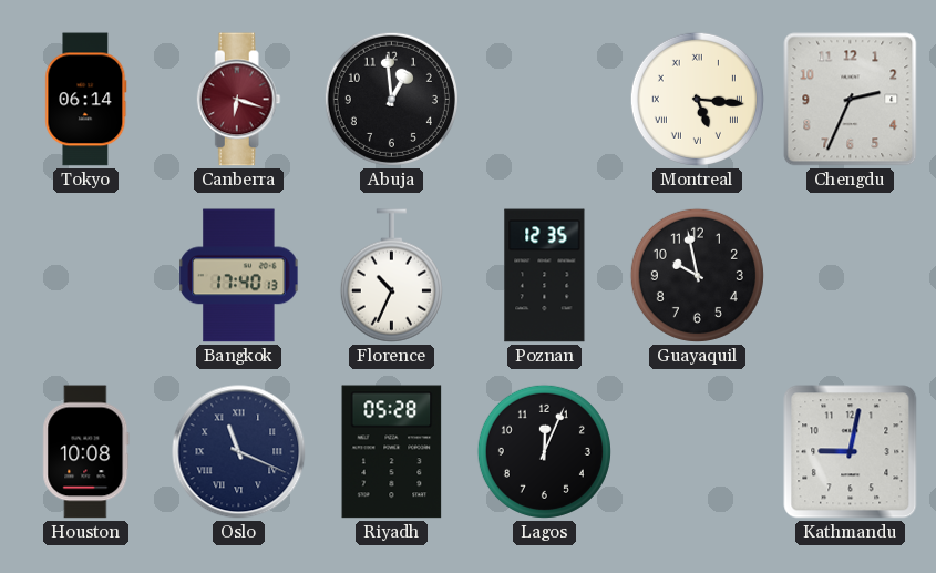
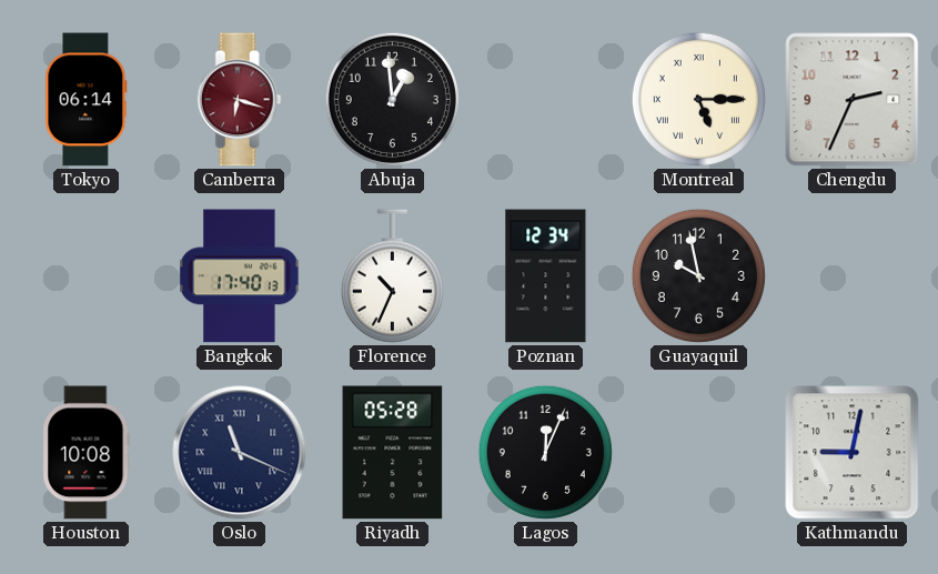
Montreal: 5:16 -> 5:15
Poznan: 12:35 -> 12:34
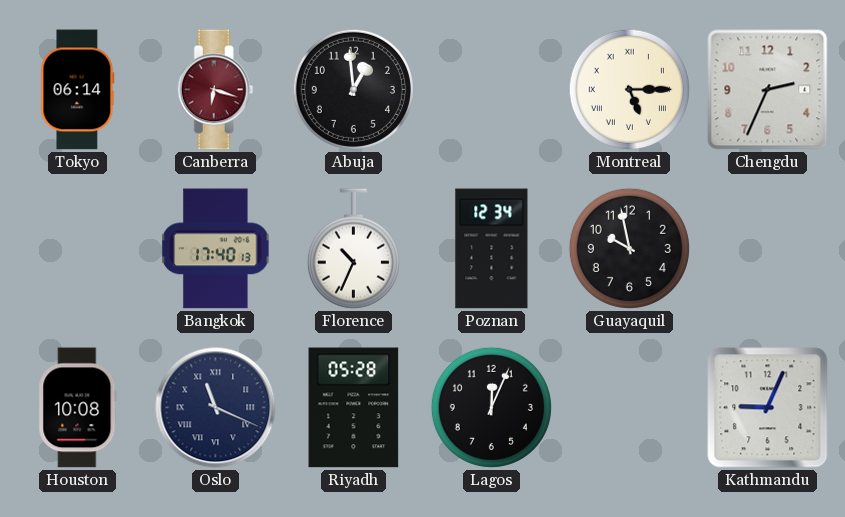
Kathmandu: 9:02 -> 9:04
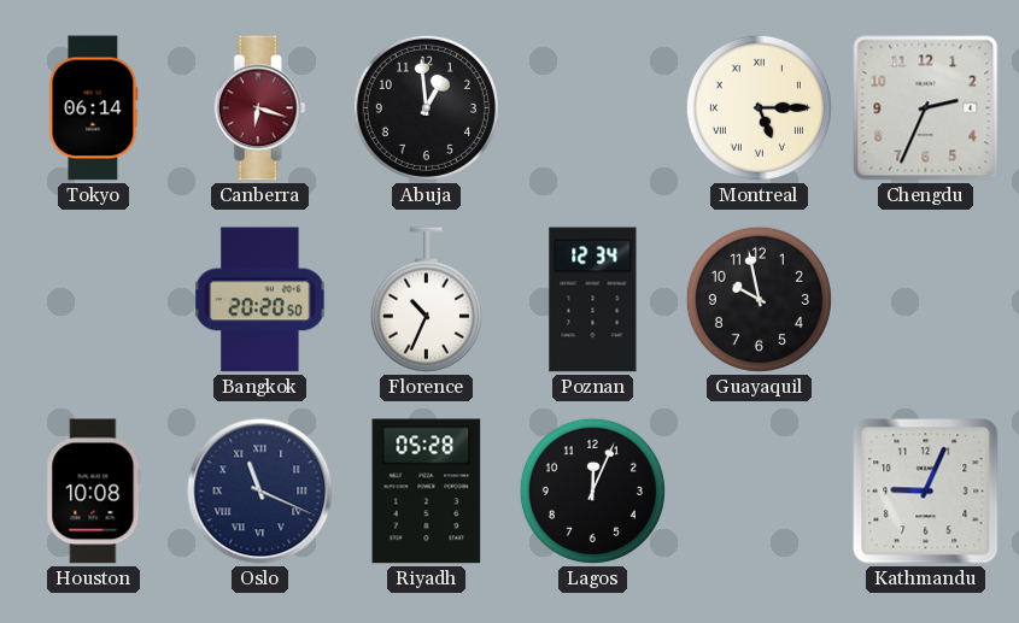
Bangkok: 17:40 -> 20:20
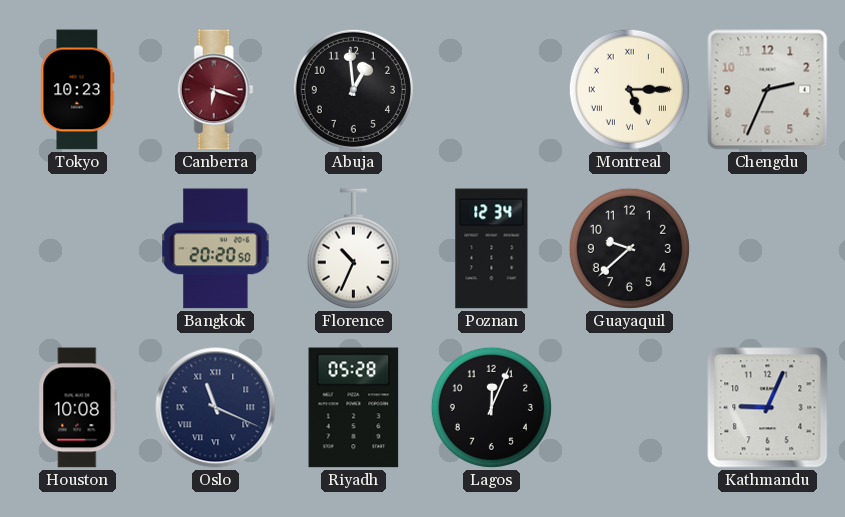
Tokyo: 06:14 -> 10:23
Guayaquil: 9:58 -> 9:38
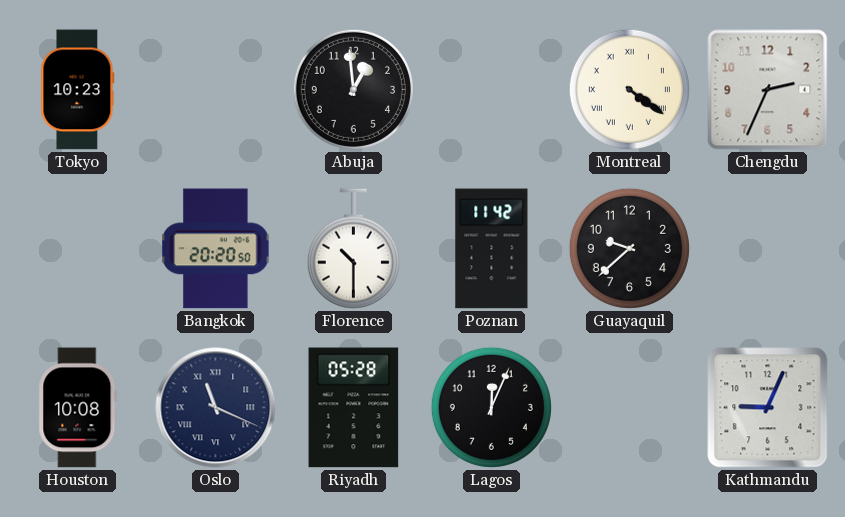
Canberra: 6:18 -> none
Montreal: 5:15 -> 4:21
Florence: 10:34 -> 10:30
Poznan: 12:34 -> 11:42
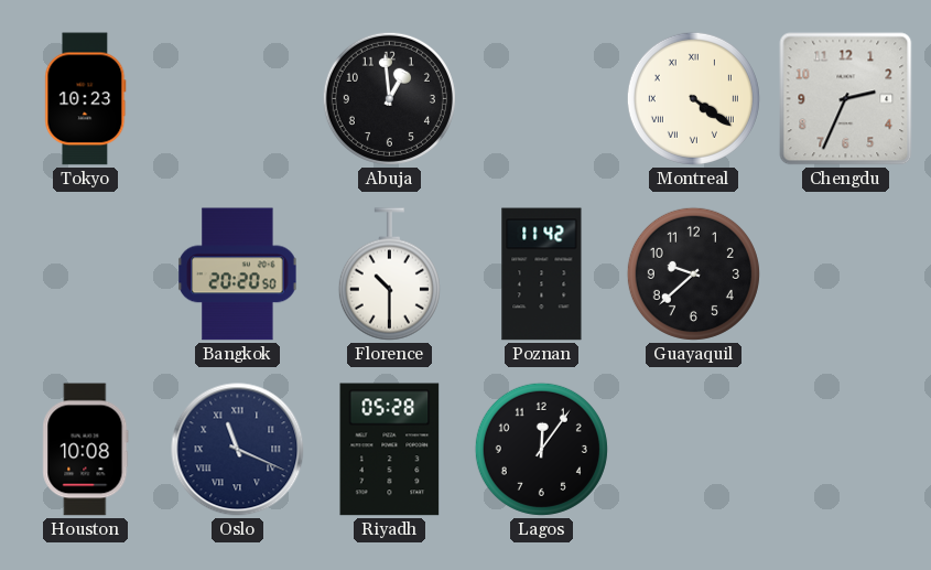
Lagos: 12:04 -> 12:06
Kathmandu: 9:04 -> none
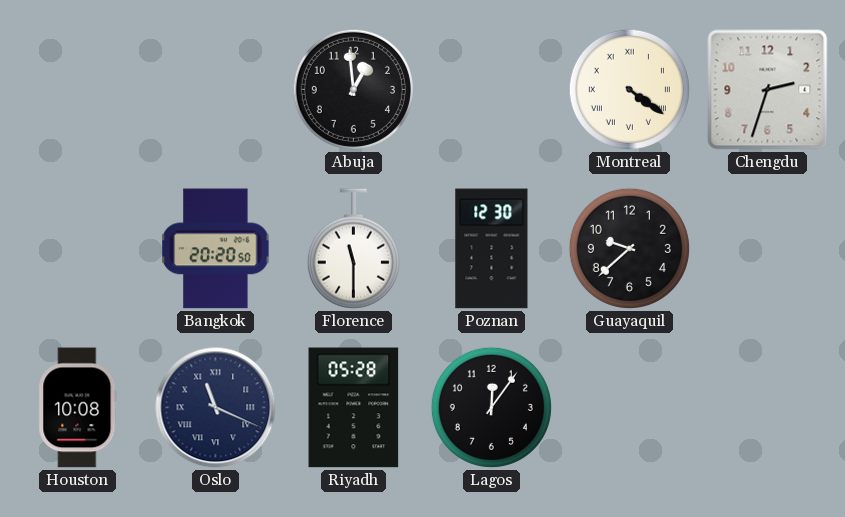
Tokyo: 10:23 -> none
Chengdu: 2:34 -> 2:33
Florence: 10:30 -> 11:30
Poznan: 11:42 -> 12:30
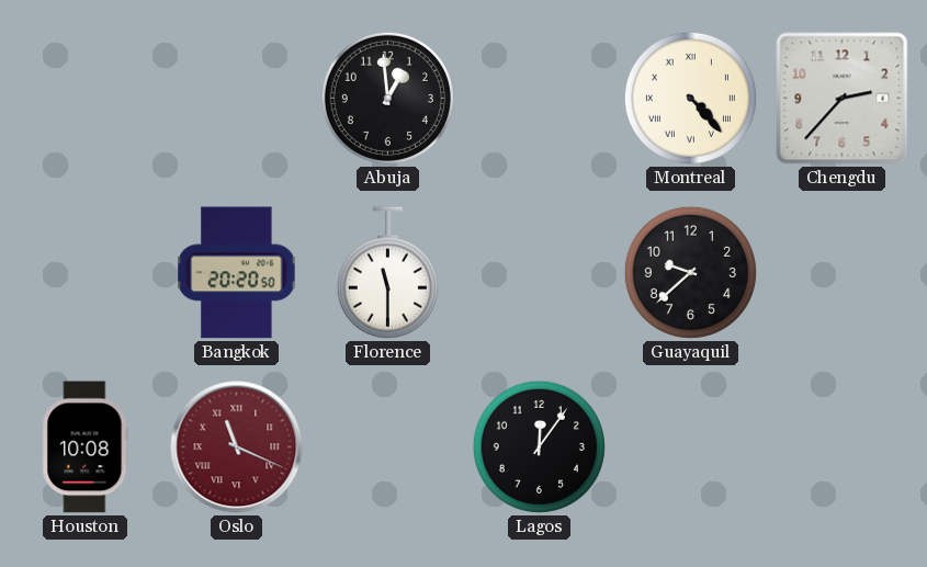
Montreal: 4:21 -> 4:23
Chengdu: 2:33 -> 2:37
Poznan: 12:30 -> none
Oslo dial: navy -> burgundy
Riyadh: 05:28 -> none
